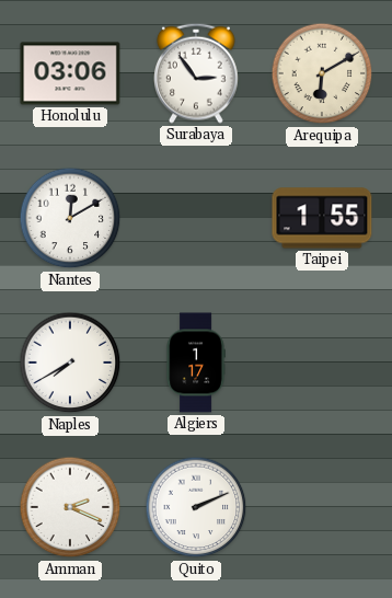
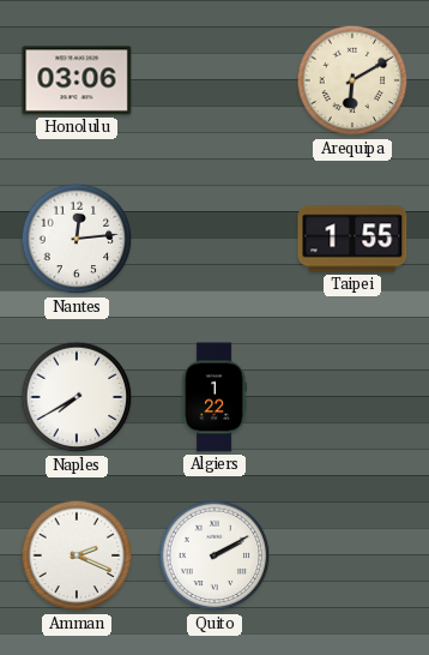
Surabaya: 2:54 -> none
Nantes: 12:10 -> 12:14
Algiers: 1:17 -> 1:22
Quito: 2:11 -> 2:10
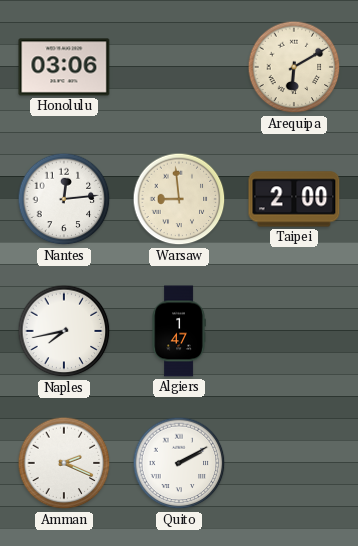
Warsaw: none -> 8:59
Taipei: 1:55 -> 2:00
Naples: 7:40 -> 7:43
Algiers: 1:22 -> 1:47
